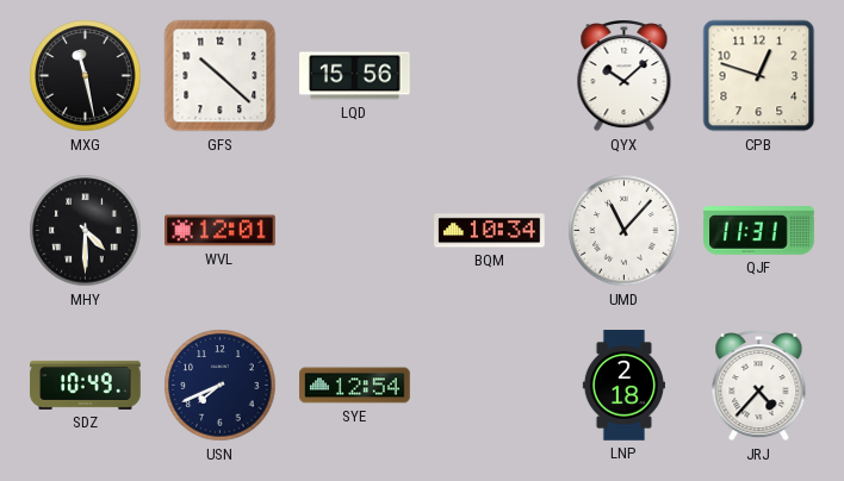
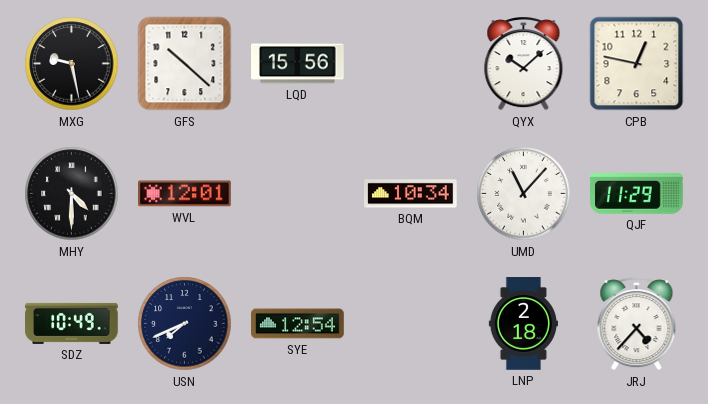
MXG: 11:28 -> 9:28
CPB: 12:48 -> 12:47
QJF: 11:31 -> 11:29
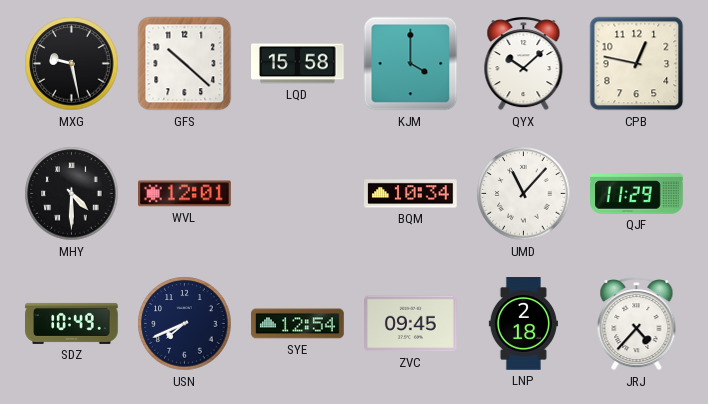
LQD: 15:56 -> 15:58
KJM: none -> 4:00
ZVC: none -> 09:45
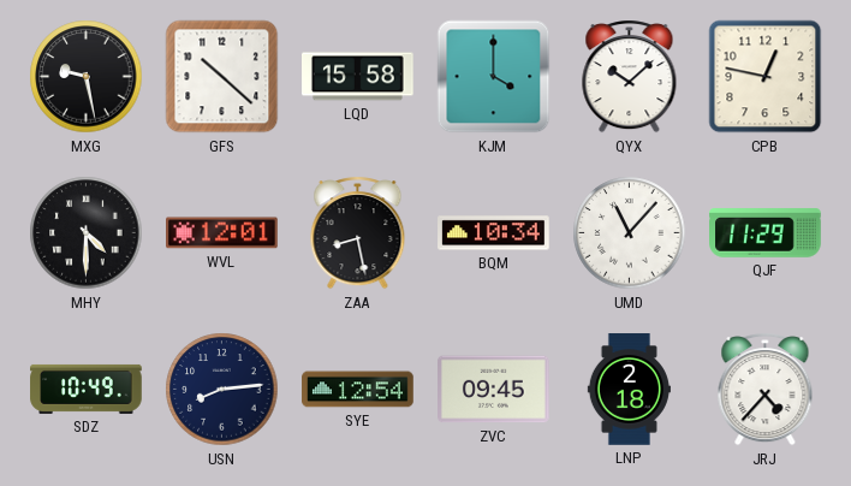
ZAA: none -> 8:28
USN: 7:41 -> 8:14
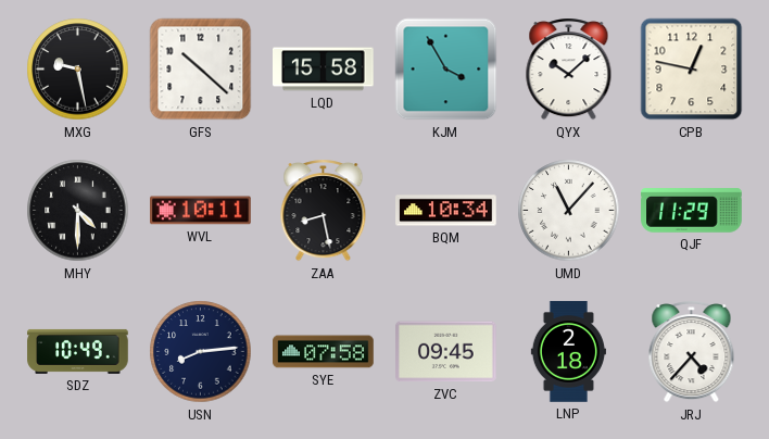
KJM: 4:00 -> 3:55
WVL: 12:01 -> 10:11
SYE: 12:54 -> 07:58
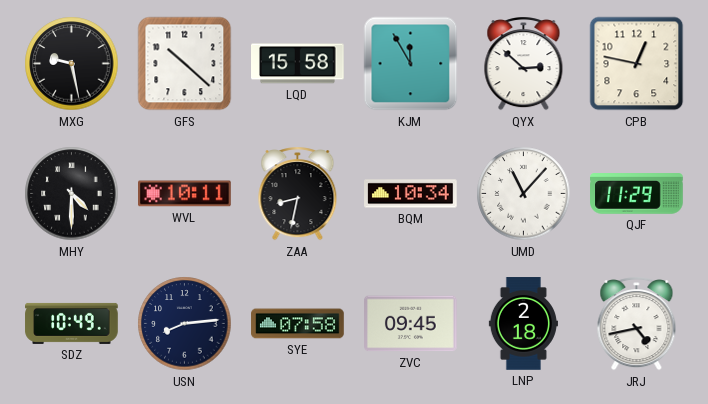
KJM: 3:55 -> 11:55
QYX: 10:08 -> 2:52
ZAA: 8:28 -> 8:32
JRJ: 4:37 -> 4:43
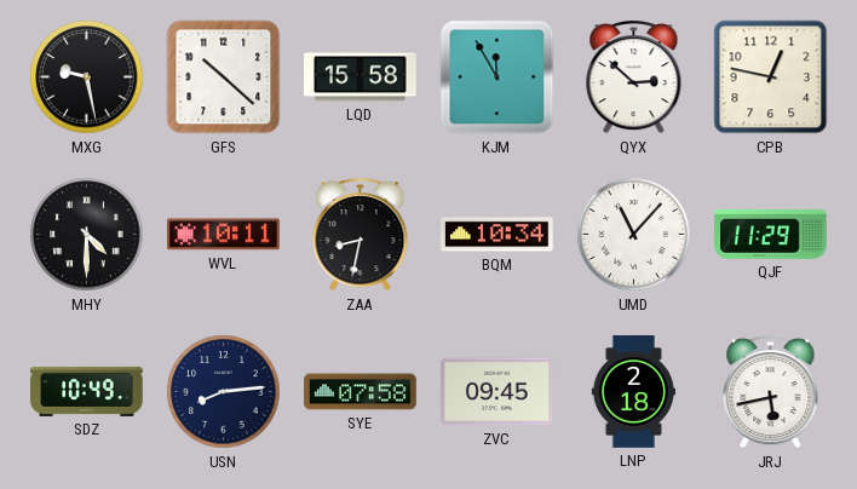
JRJ: 4:43 -> 5:43
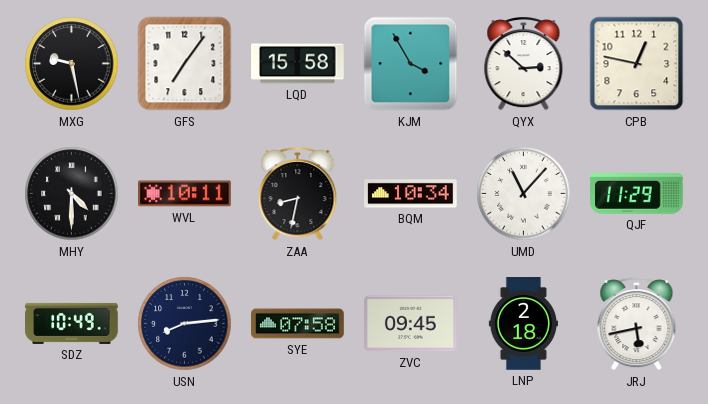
GFS: 10:22 -> 7:06
KJM: 11:55 -> 3:55
